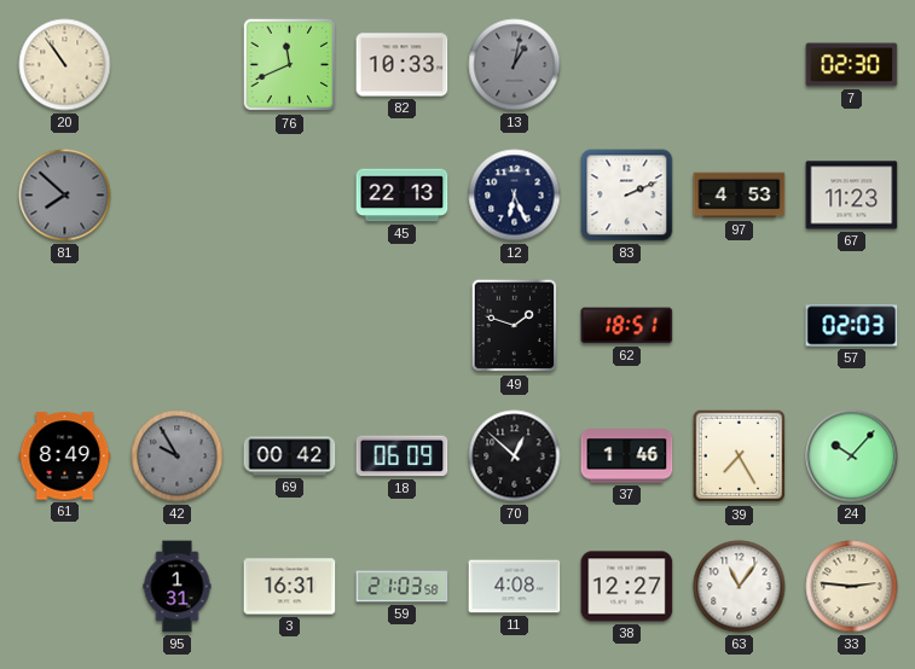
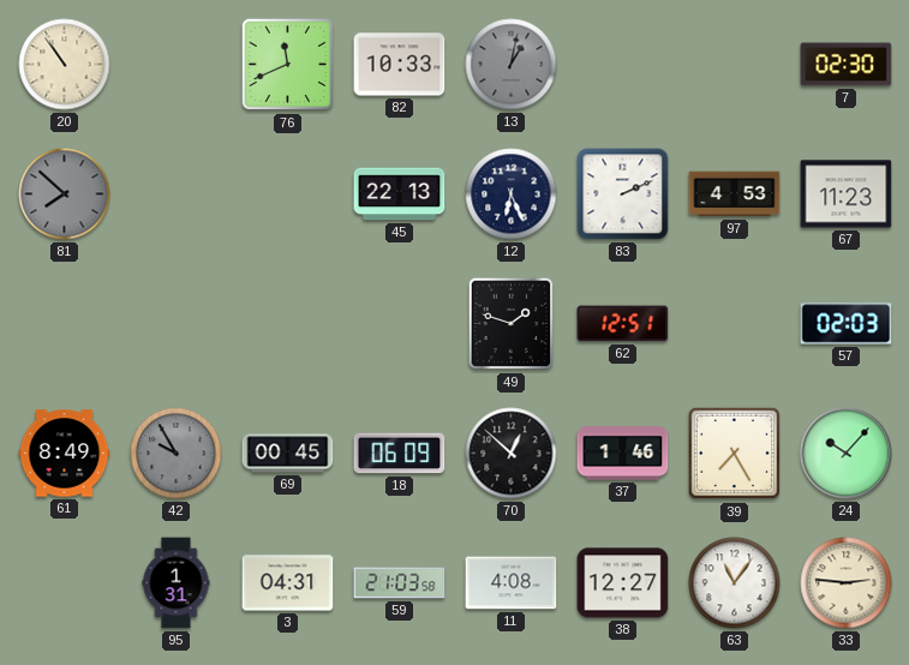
62: 18:51 -> 12:51
69: 00:42 -> 00:45
3: 16:31 -> 04:31
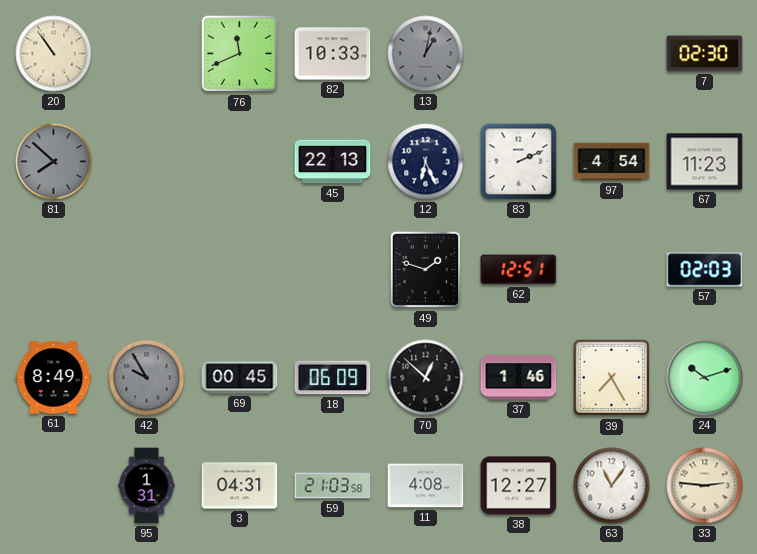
97: 4:53 -> 4:54
24: 10:07 -> 10:12
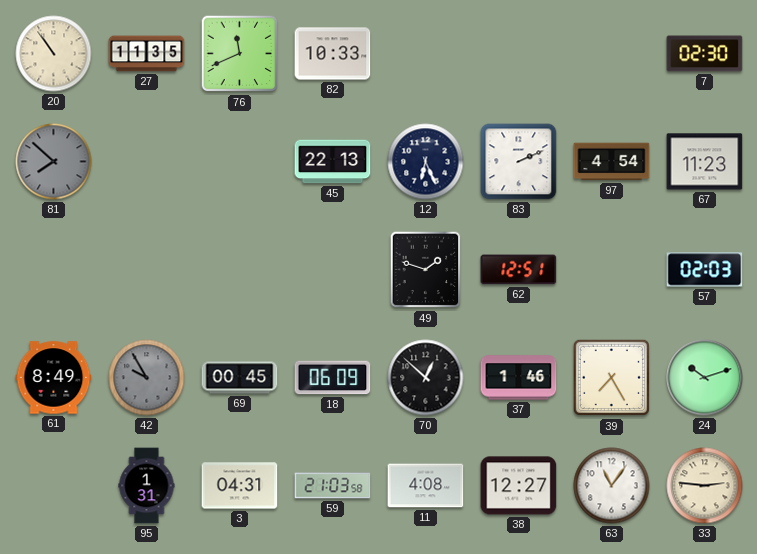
27: none -> 11:35
13: 1:02 -> none
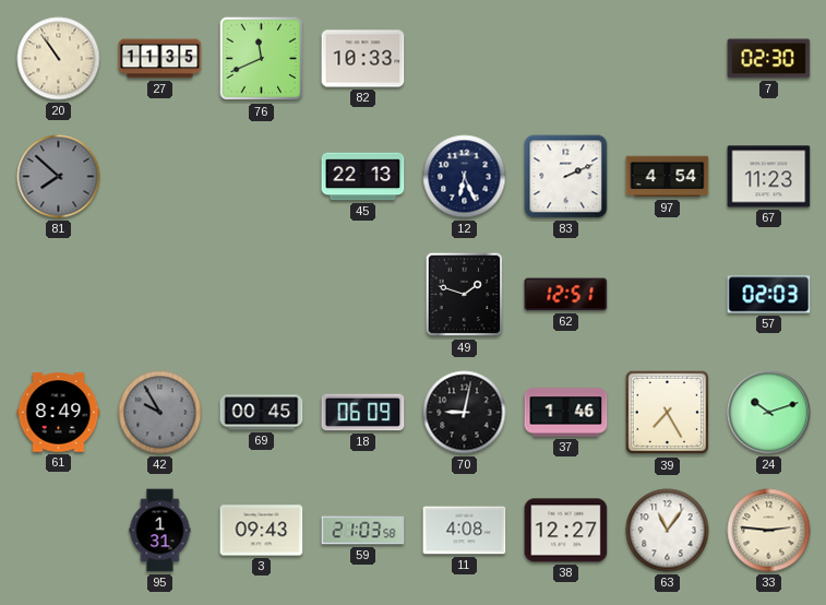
70: 12:52 -> 9:02
3: 04:31 -> 09:43
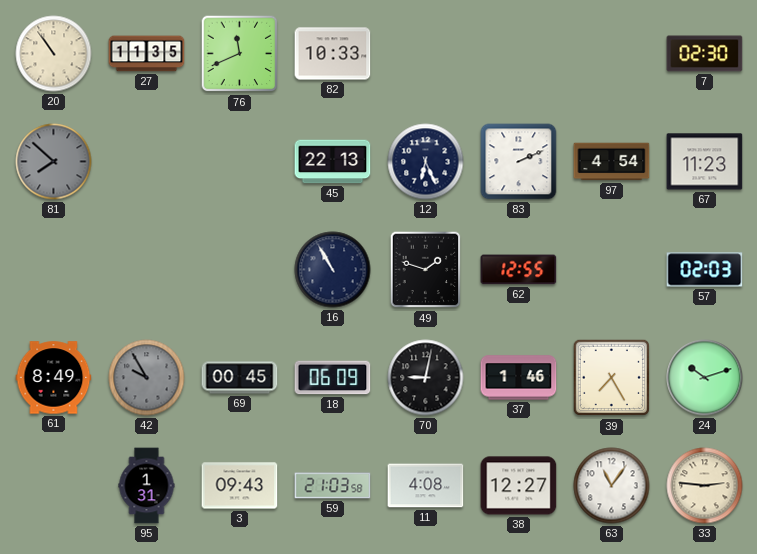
16: none -> 10:55
62: 12:51 -> 12:55
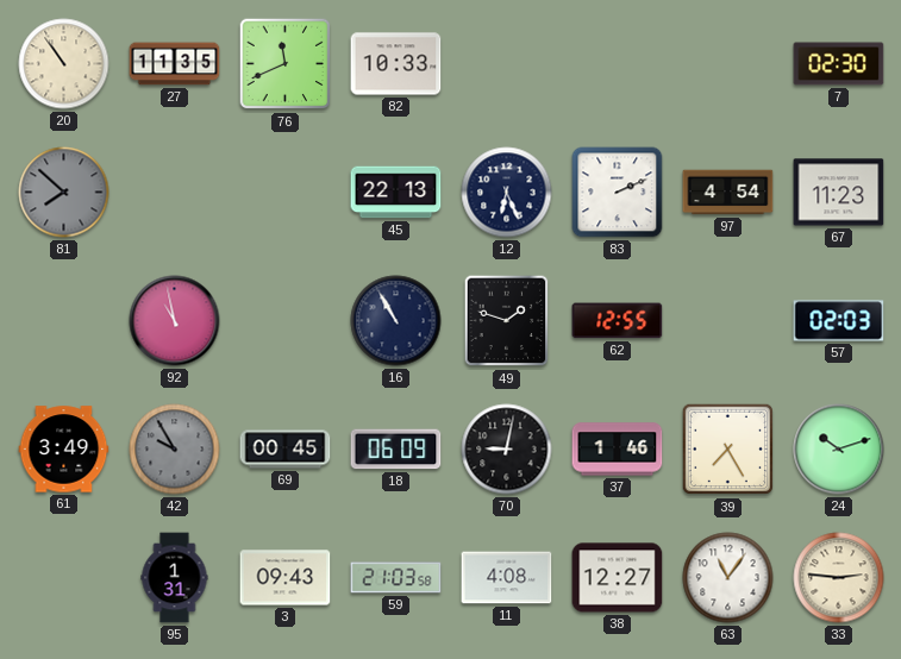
92: none -> 10:58
61: 8:49 -> 3:49
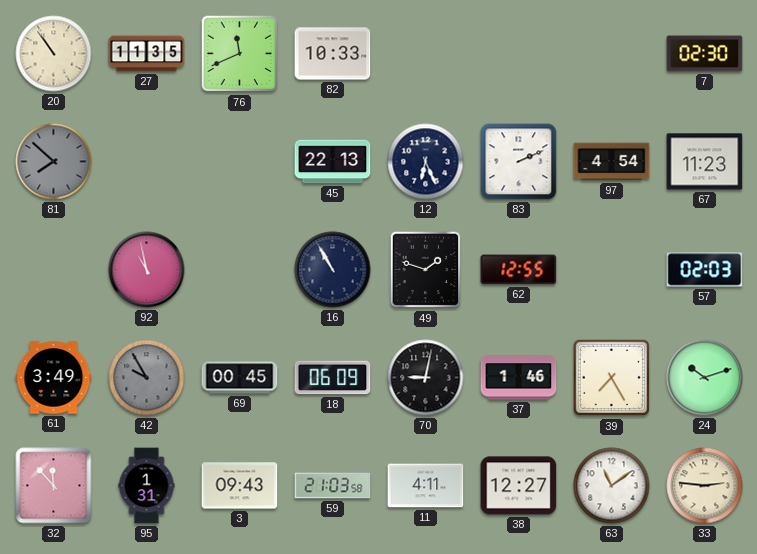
32: none -> 11:53
11: 4:08 -> 4:11
63: 11:06 -> 11:09
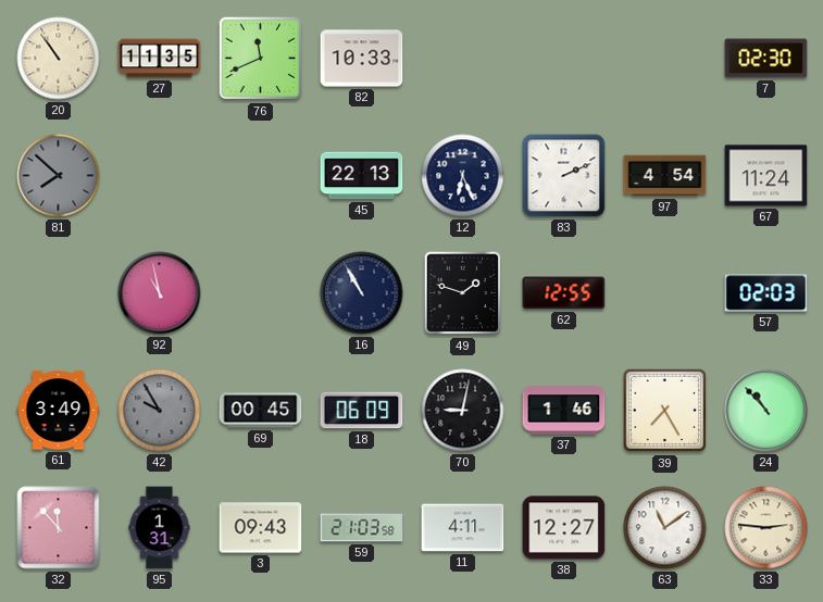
67: 11:23 -> 11:24
24: 10:12 -> 10:53
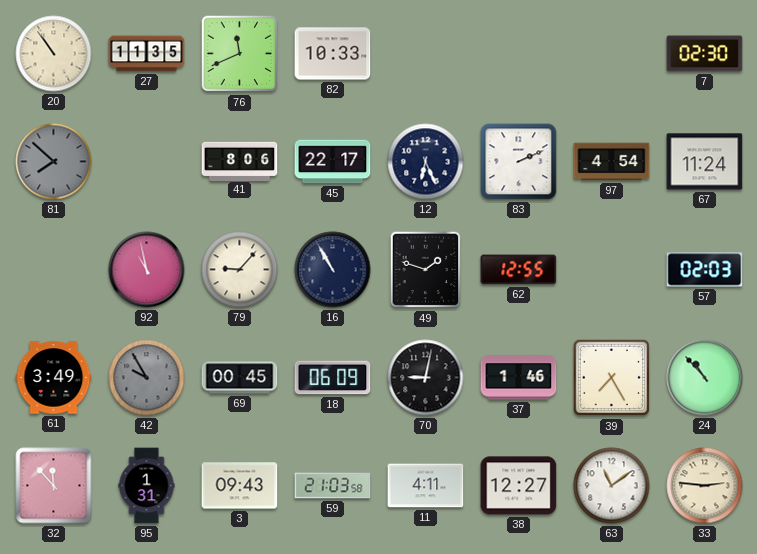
41: none -> 8:06
45: 22:13 -> 22:17
79: none -> 9:07
